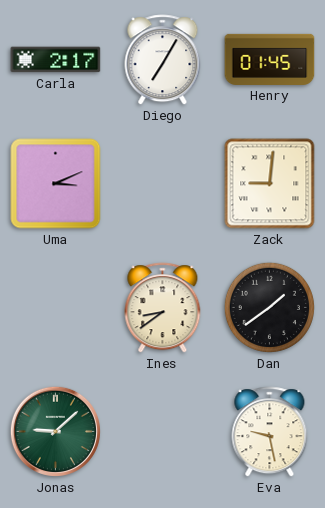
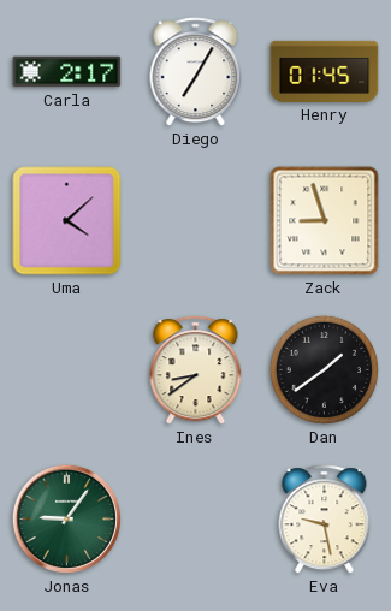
Uma: 3:11 -> 4:08
Zack: 9:01 -> 8:57
Jonas: 9:08 -> 9:06
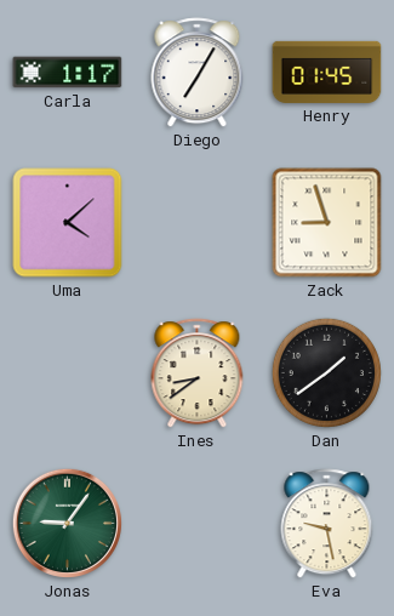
Carla: 2:17 -> 1:17
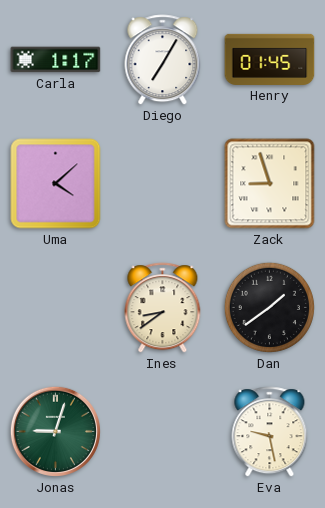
Jonas: 9:06 -> 9:03
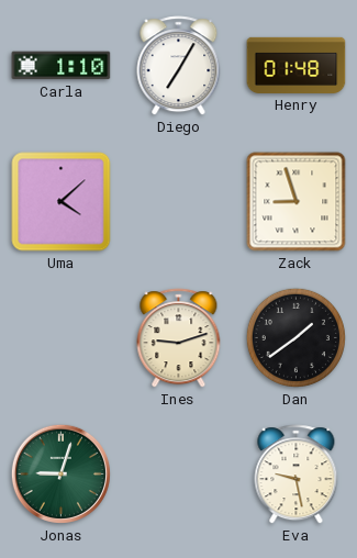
Carla: 1:17 -> 1:10
Henry: 01:45 -> 01:48
Ines: 8:39 -> 9:12
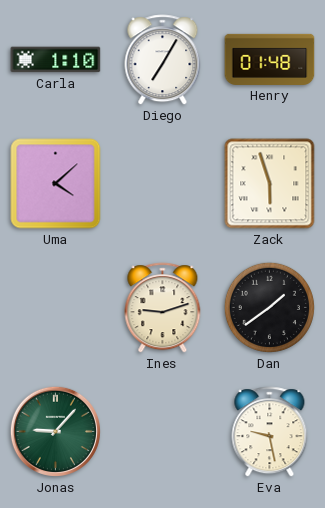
Zack: 8:57 -> 5:57
Jonas: 9:03 -> 9:07
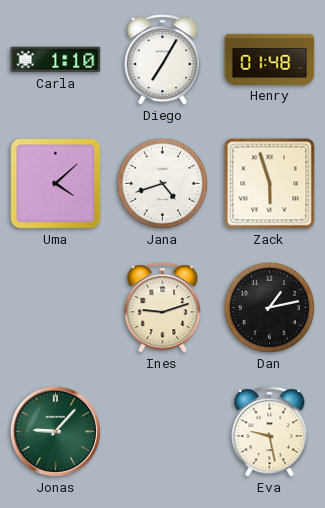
Jana: none -> 4:42
Dan: 1:39 -> 1:13
